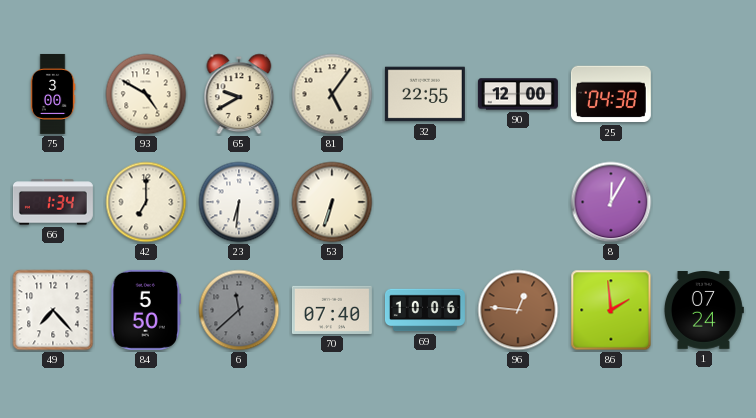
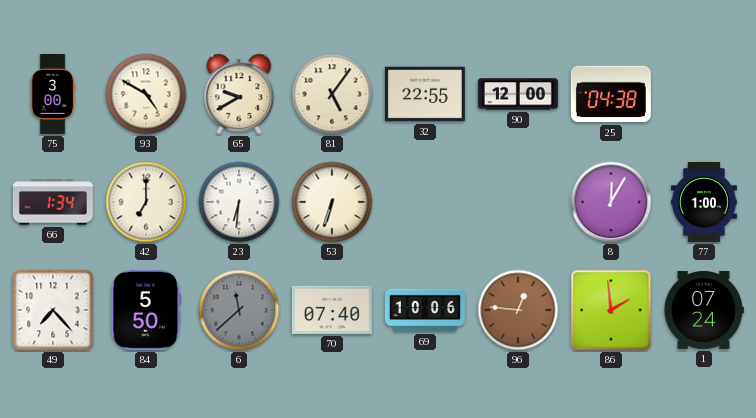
77: none -> 1:00
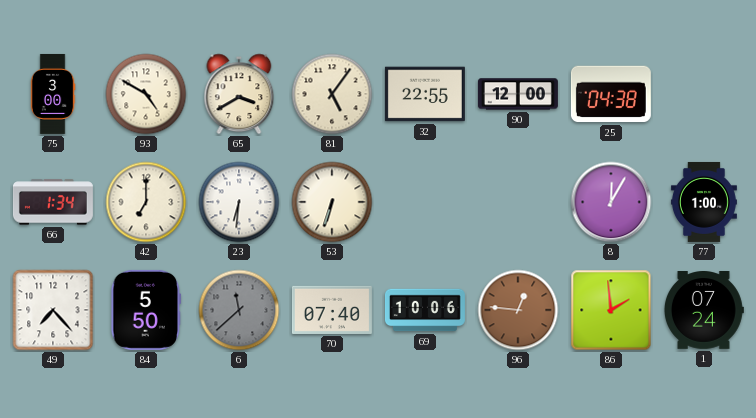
65: 9:40 -> 3:40
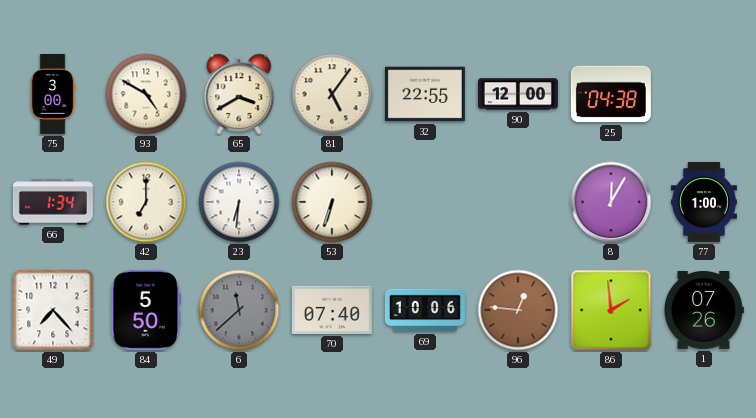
1: 07:24 -> 07:26
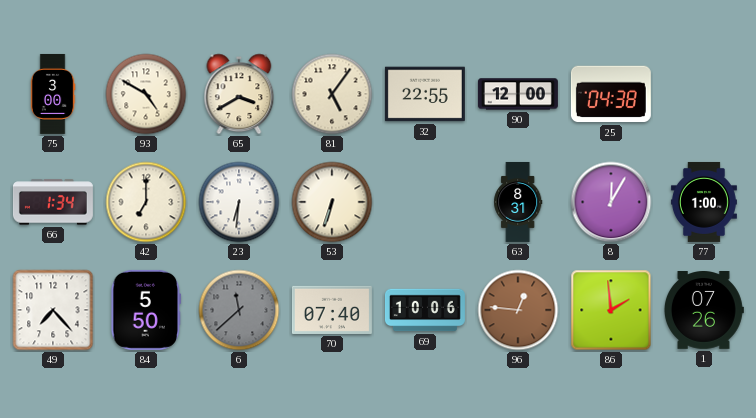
63: none -> 8:31
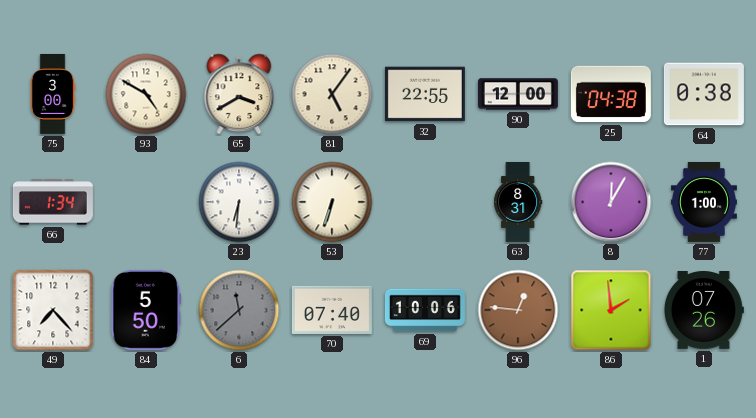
64: none -> 0:38
42: 7:00 -> none
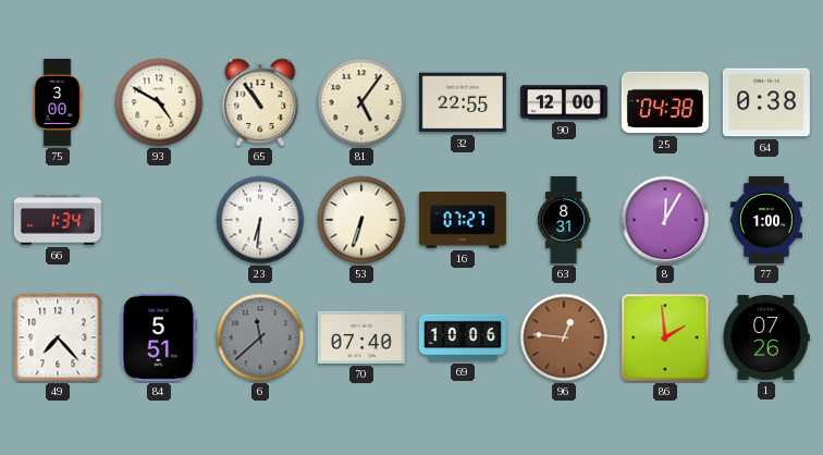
65: 3:40 -> 10:54
16: none -> 07:27
84: 5:50 -> 5:51
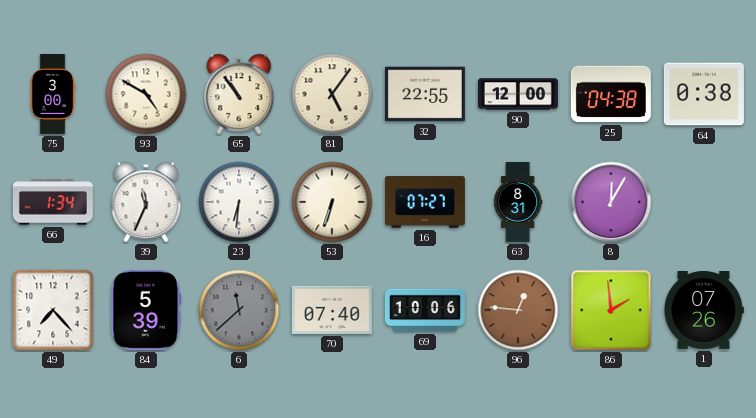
39: none -> 11:34
77: 1:00 -> none
84: 5:51 -> 5:39
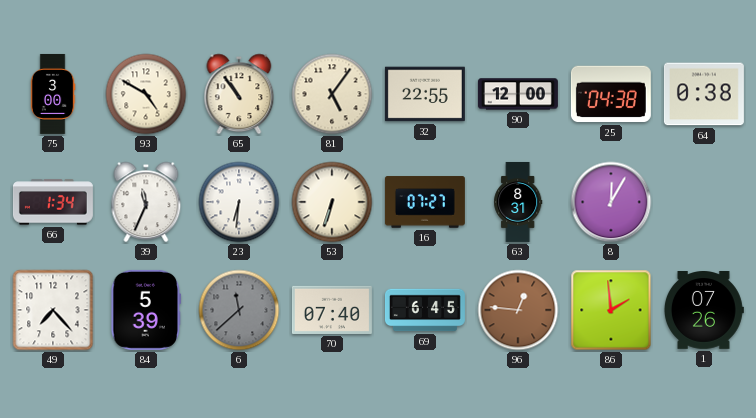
69: 10:06 -> 6:45
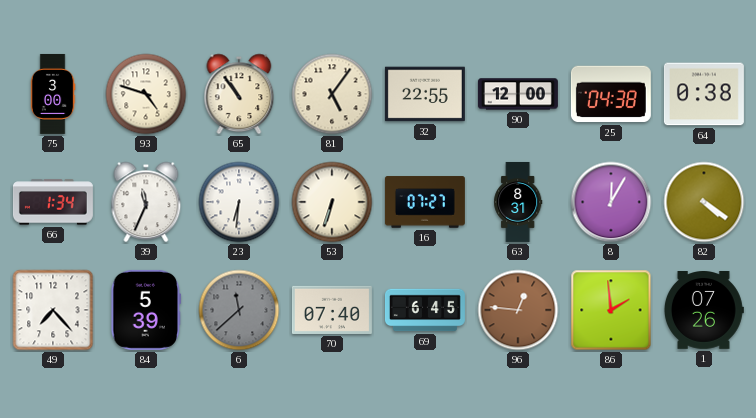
93: 4:50 -> 4:48
82: none -> 4:21
